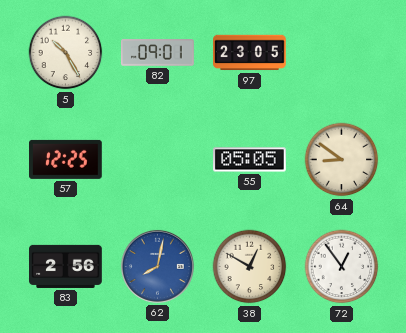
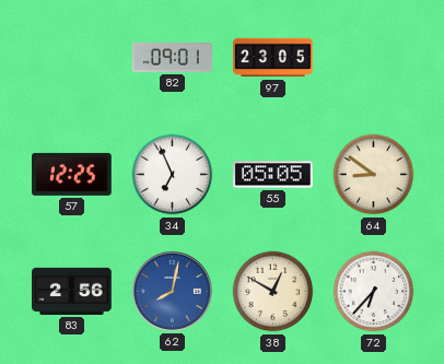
5: 10:25 -> none
34: none -> 6:56
72: 12:54 -> 6:37
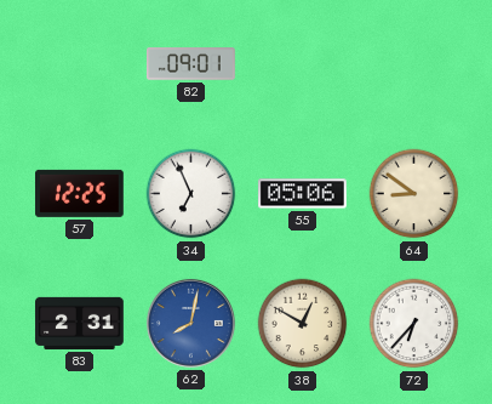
97: 23:05 -> none
55: 05:05 -> 05:06
83: 2:56 -> 2:31
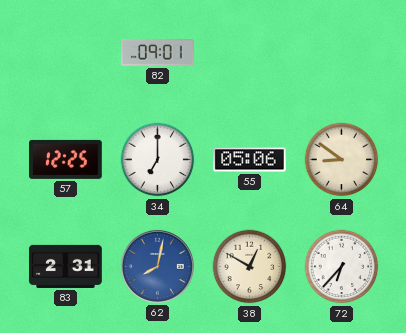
34: 6:56 -> 7:00
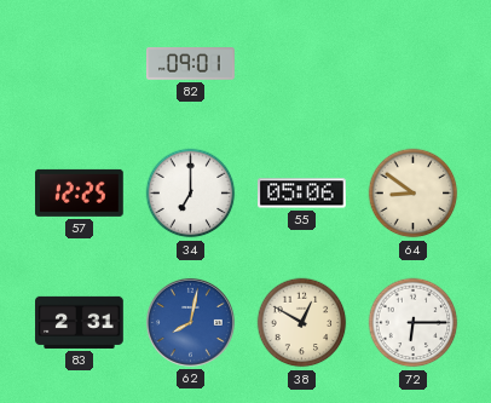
72: 6:37 -> 6:15
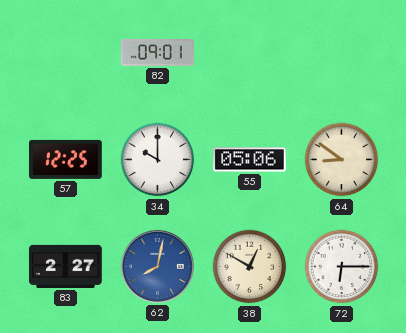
34: 7:00 -> 10:00
83: 2:31 -> 2:27
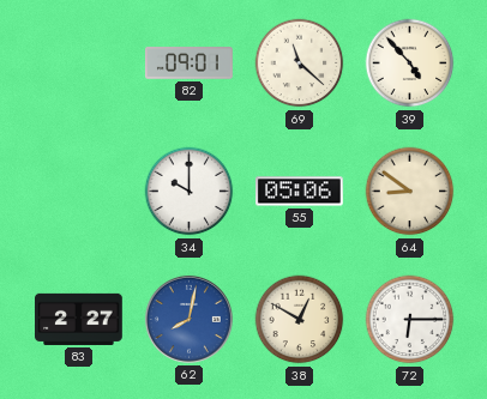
69: none -> 11:22
39: none -> 4:53
57: 12:25 -> none
